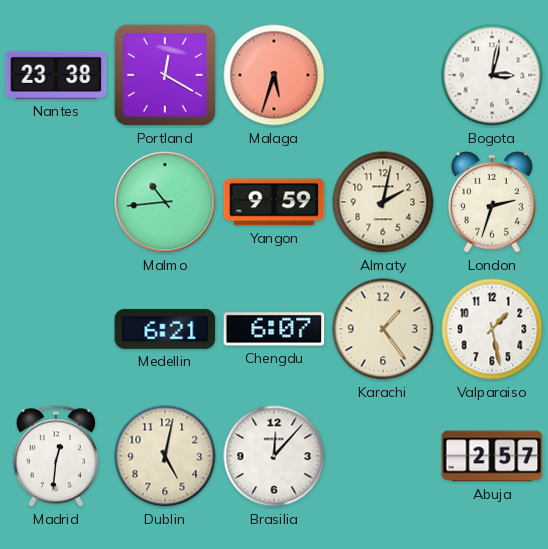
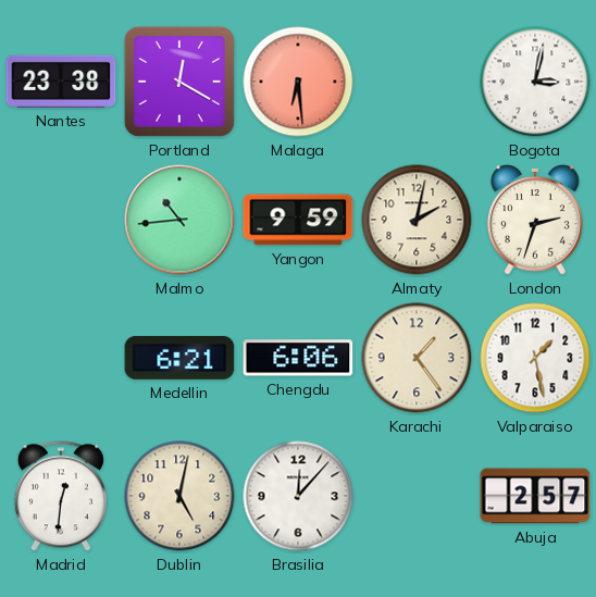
Malaga: 5:33 -> 6:29
Chengdu: 6:07 -> 6:06
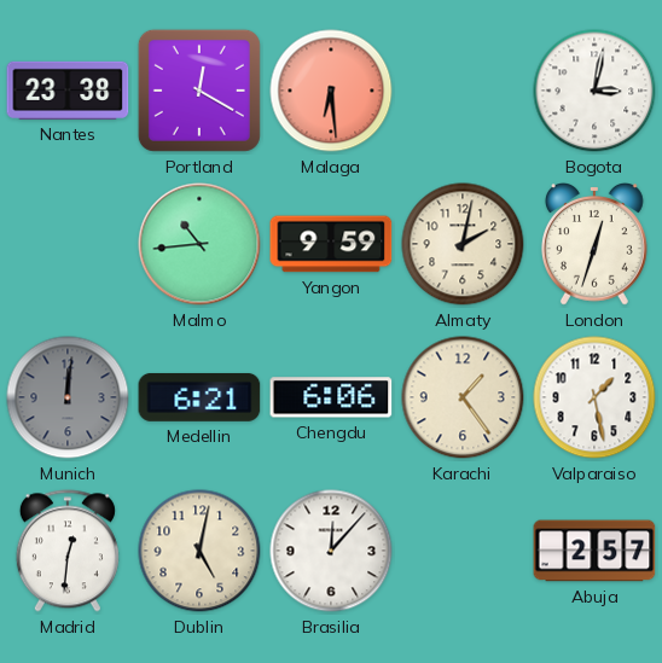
London: 2:33 -> 12:33
Munich: none -> 12:01
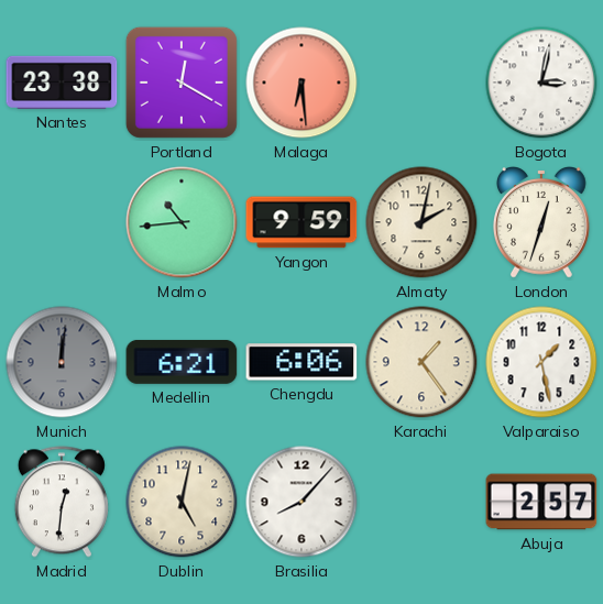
Brasilia: 12:07 -> 8:07
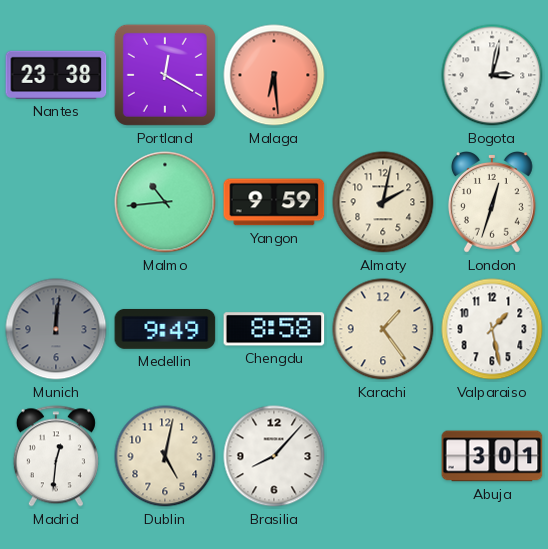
Medellin: 6:21 -> 9:49
Chengdu: 6:06 -> 8:58
Abuja: 2:57 -> 3:01
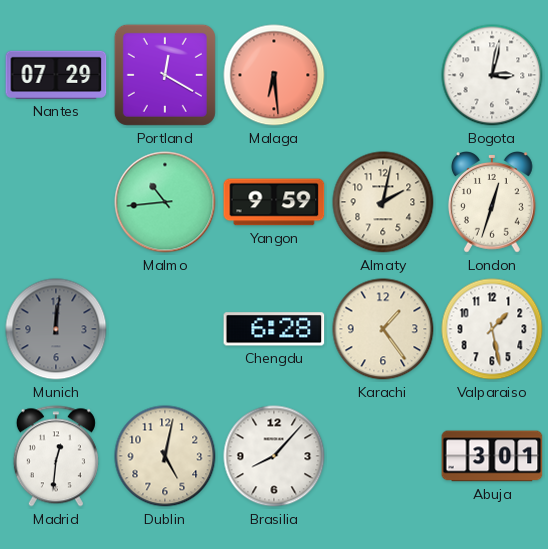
Nantes: 23:38 -> 07:29
Medellin: 9:49 -> none
Chengdu: 8:58 -> 6:28
